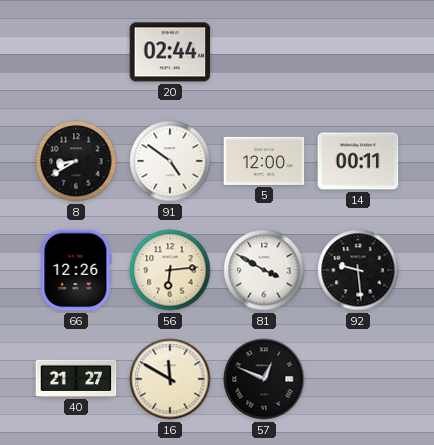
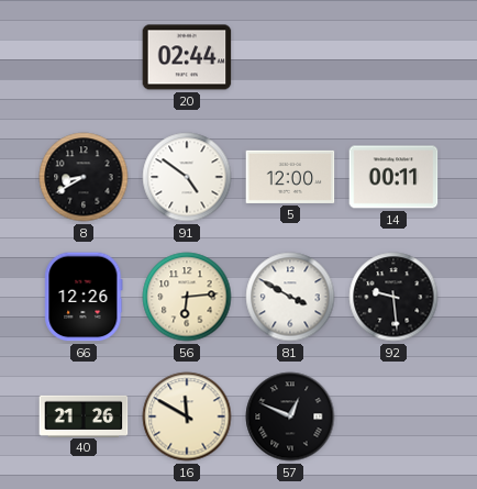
40: 21:27 -> 21:26
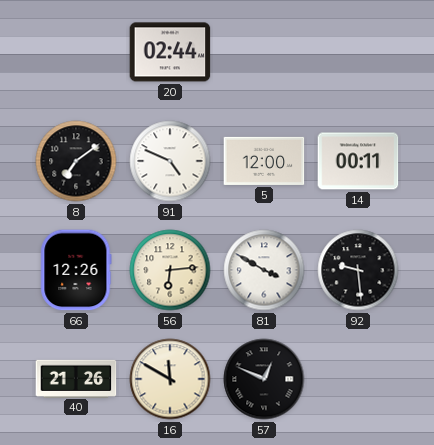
8: 8:40 -> 7:09
91: 4:51 -> 4:49
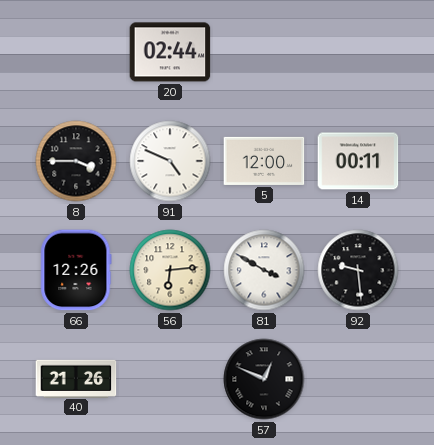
8: 7:09 -> 3:45
16: 11:50 -> none
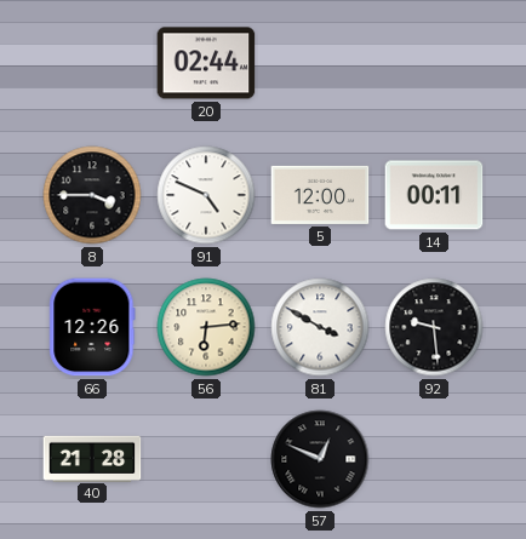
40: 21:26 -> 21:28
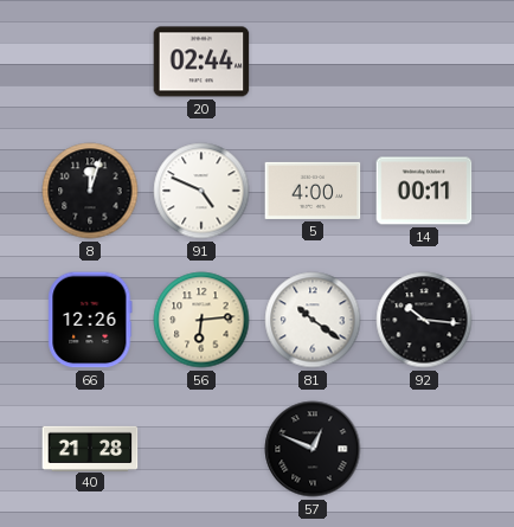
8: 3:45 -> 12:03
5: 12:00 -> 4:00
81: 3:50 -> 10:21
92: 9:29 -> 10:16
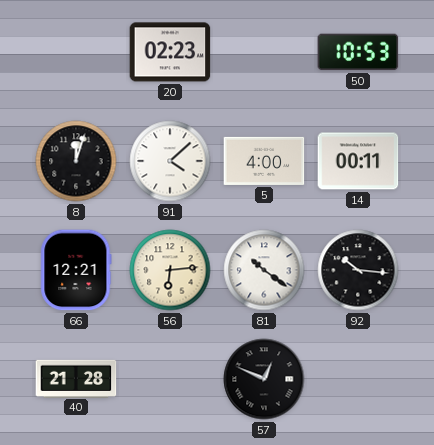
20: 02:44 -> 02:23
50: none -> 10:53
91: 4:49 -> 4:08
66: 12:26 -> 12:21
